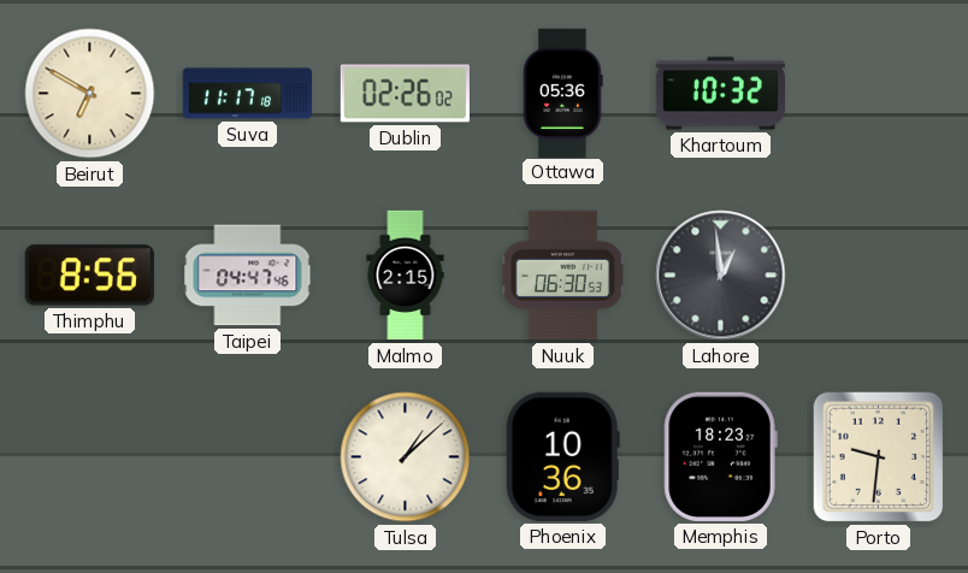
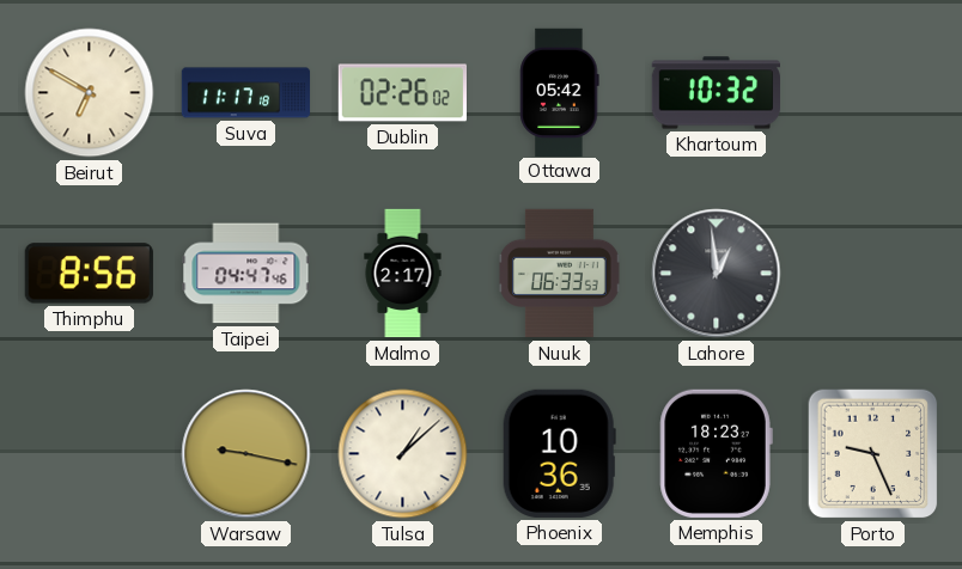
Ottawa: 05:36 -> 05:42
Malmo: 2:15 -> 2:17
Nuuk: 06:30 -> 06:33
Warsaw: none -> 9:17
Porto: 9:31 -> 9:26
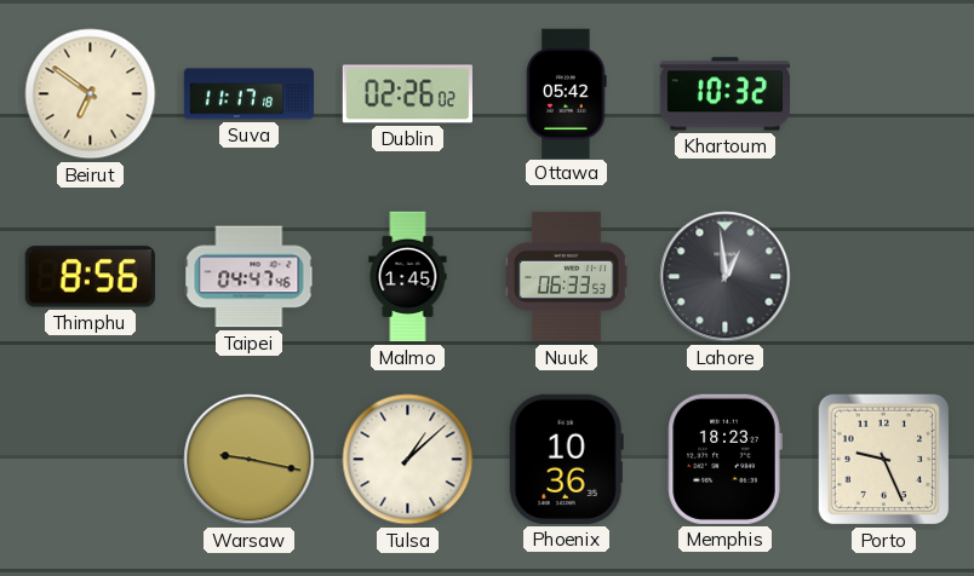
Beirut: 6:50 -> 6:51
Malmo: 2:17 -> 1:45
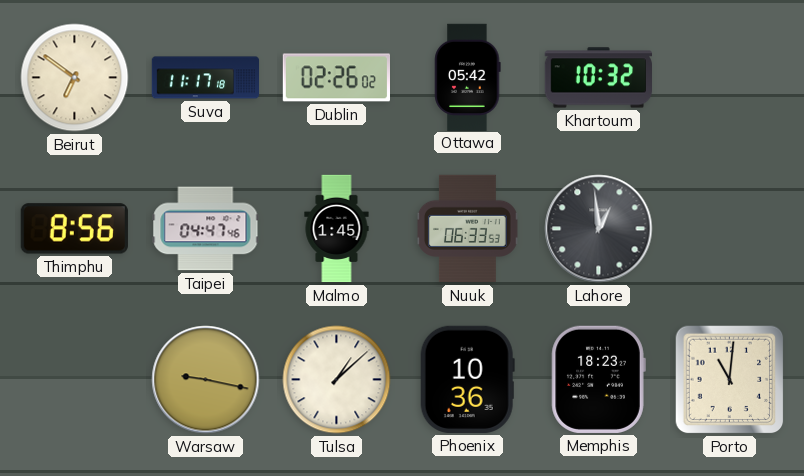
Porto: 9:26 -> 11:01
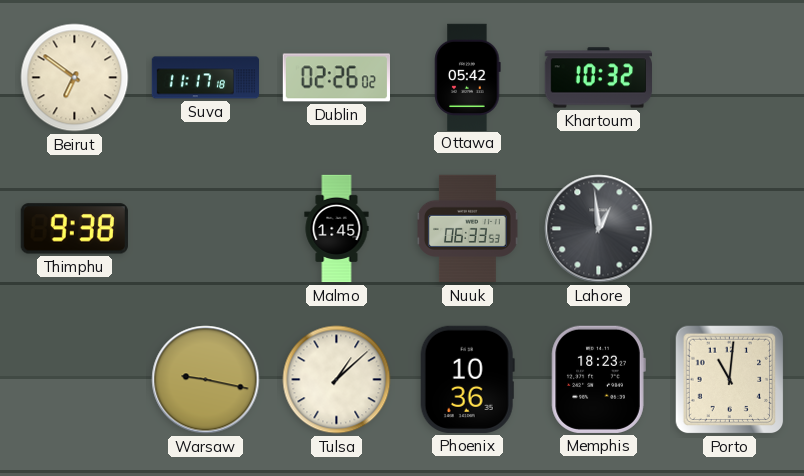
Thimphu: 8:56 -> 9:38
Taipei: 04:47 -> none
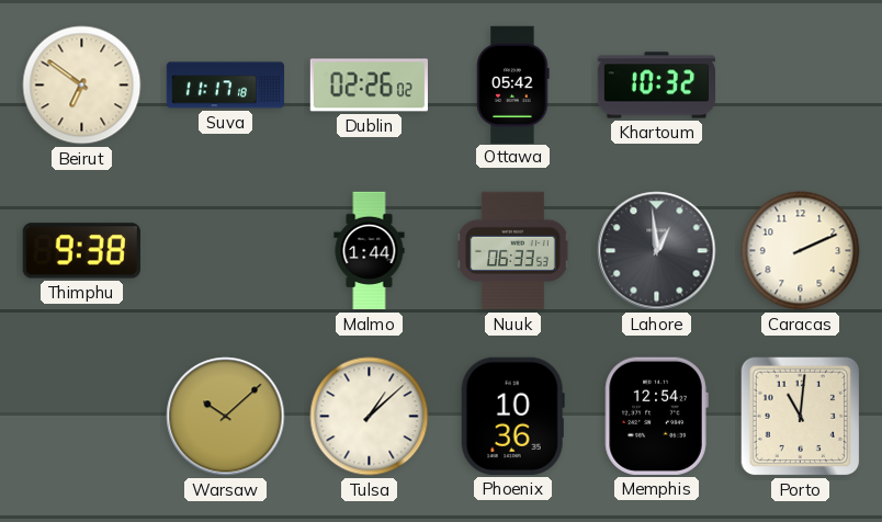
Malmo: 1:45 -> 1:44
Caracas: none -> 2:11
Warsaw: 9:17 -> 10:08
Memphis: 18:23 -> 12:54
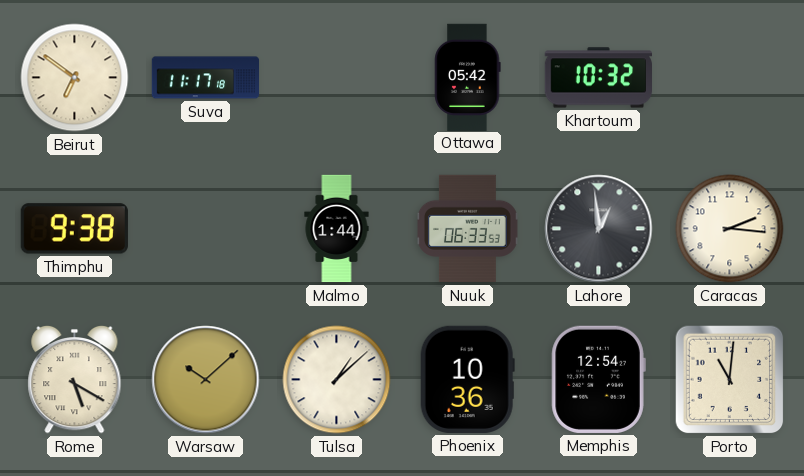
Dublin: 02:26 -> none
Caracas: 2:11 -> 2:16
Rome: none -> 5:20
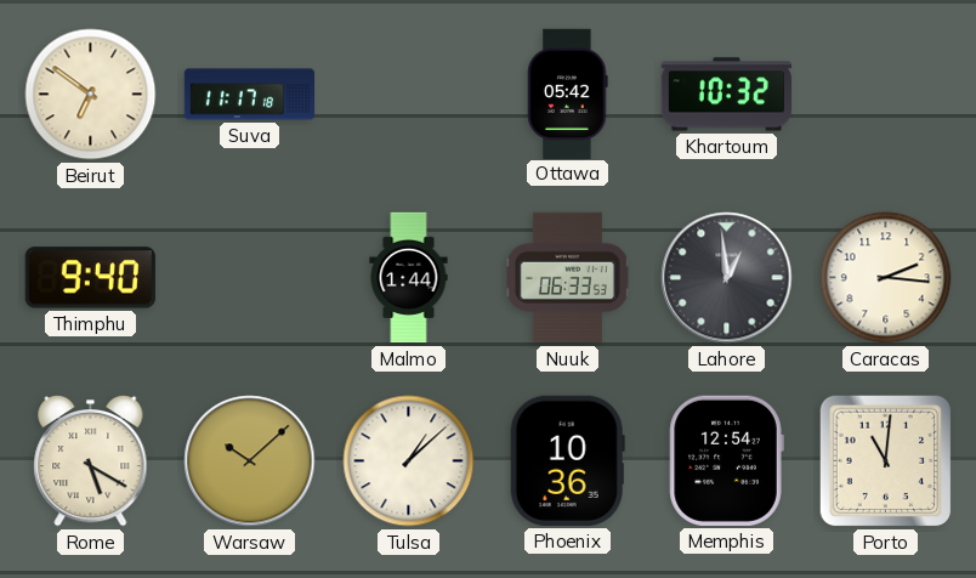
Thimphu: 9:38 -> 9:40
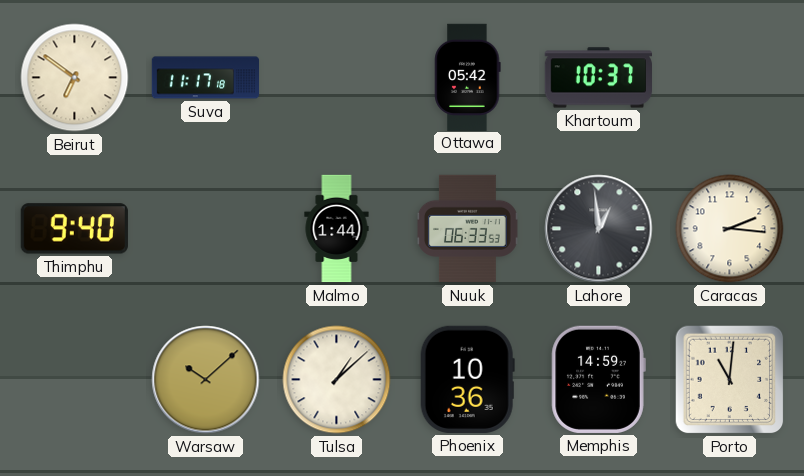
Khartoum: 10:32 -> 10:37
Rome: 5:20 -> none
Memphis: 12:54 -> 14:59
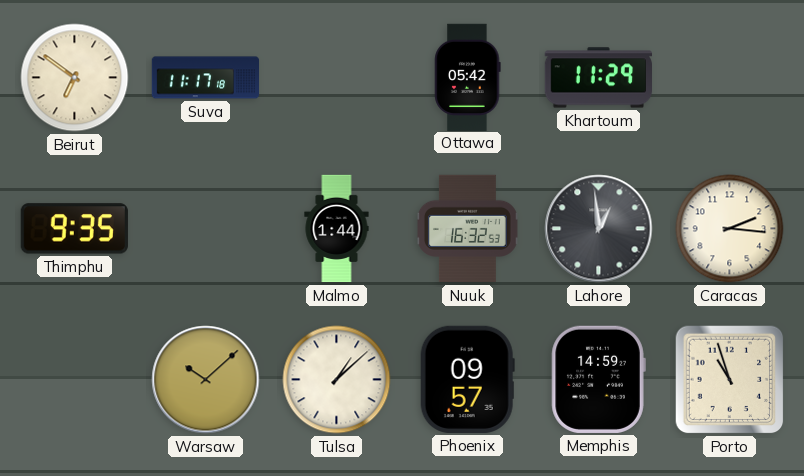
Khartoum: 10:37 -> 11:29
Thimphu: 9:40 -> 9:35
Nuuk: 06:33 -> 16:32
Phoenix: 10:36 -> 09:57
Porto: 11:01 -> 10:57
